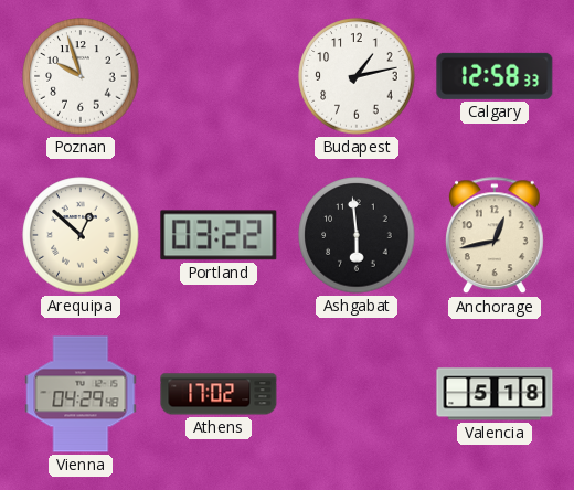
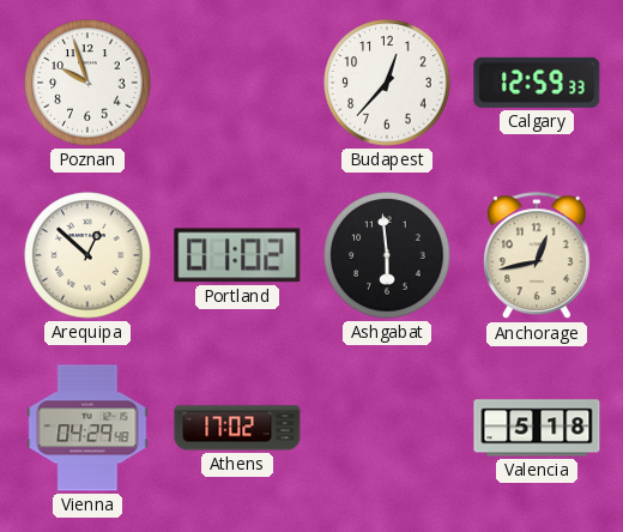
Budapest: 1:13 -> 12:37
Calgary: 12:58 -> 12:59
Portland: 03:22 -> 01:02
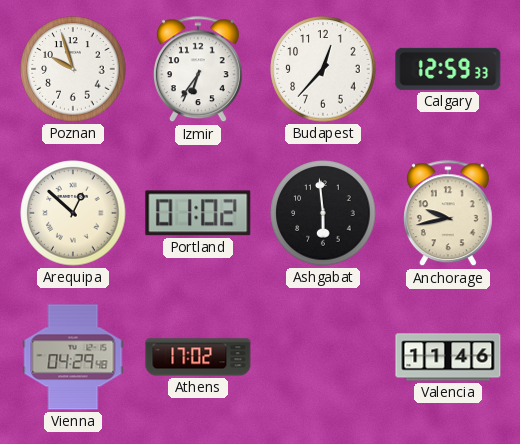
Izmir: none -> 6:36
Anchorage: 12:43 -> 9:43
Valencia: 5:18 -> 11:46
